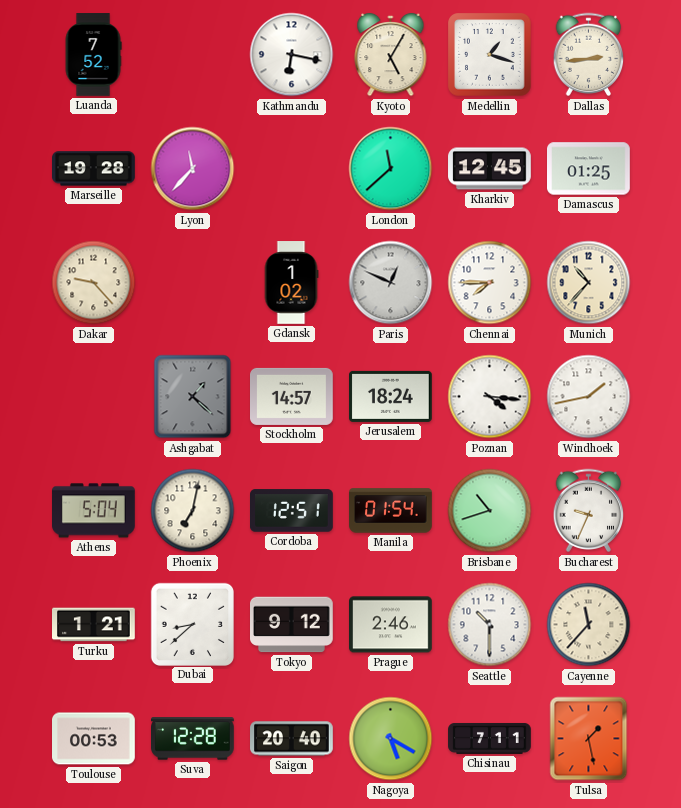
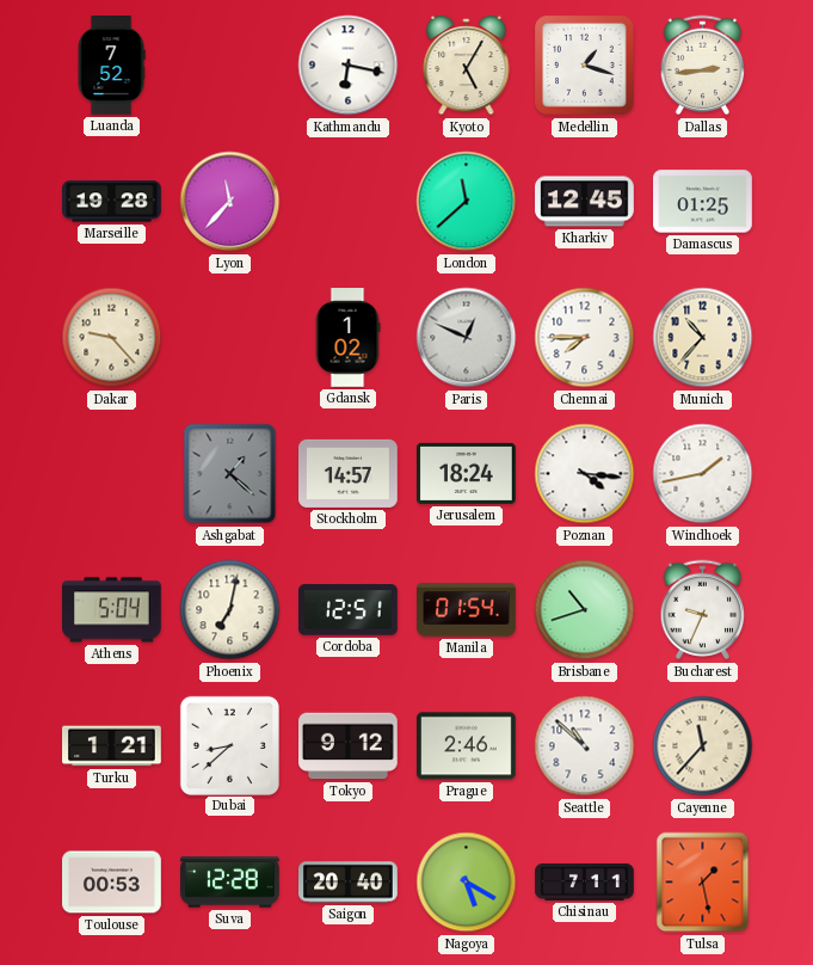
Seattle: 10:30 -> 10:52
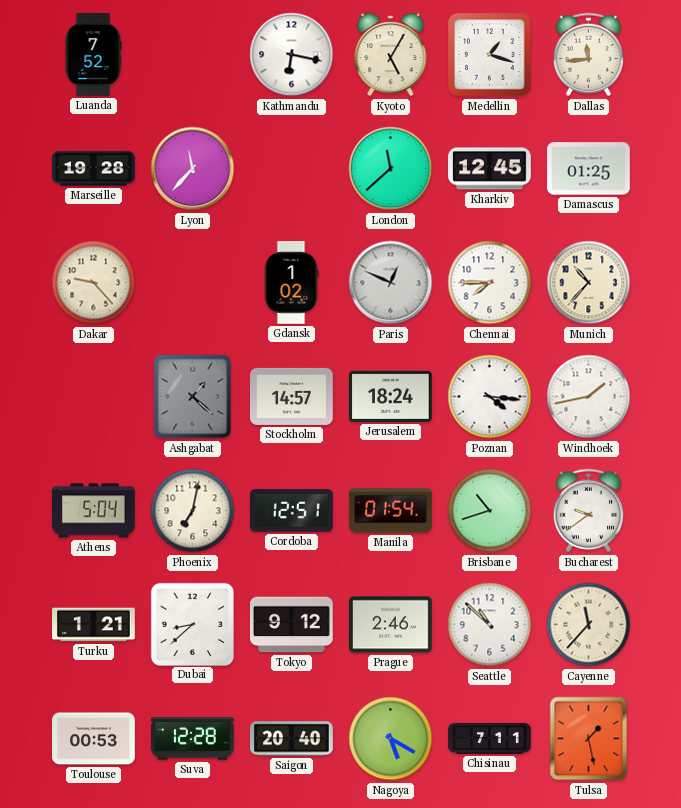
Dallas: 2:44 -> 11:44
Bucharest: 9:34 -> 9:39
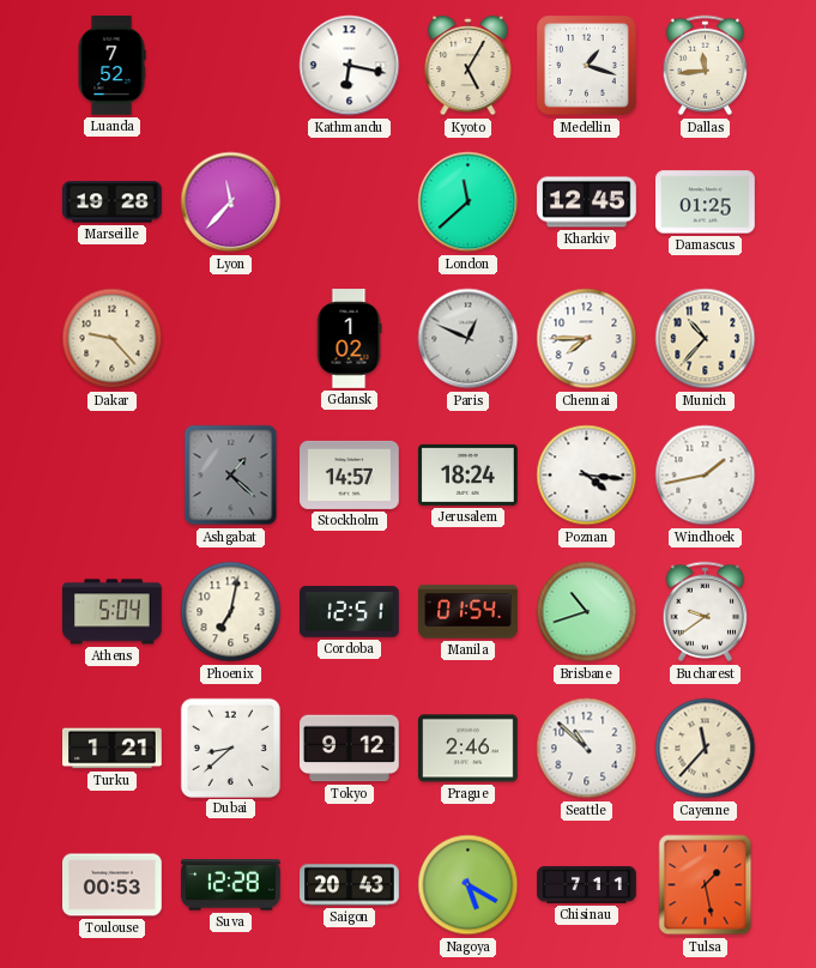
Saigon: 20:40 -> 20:43
